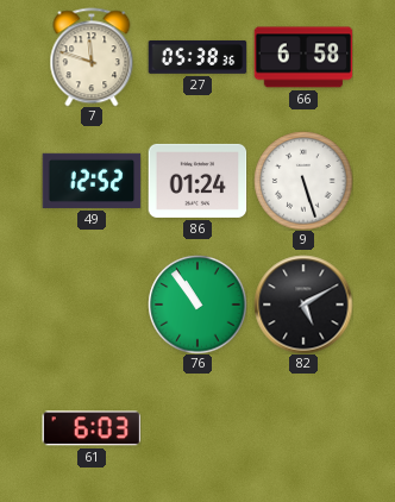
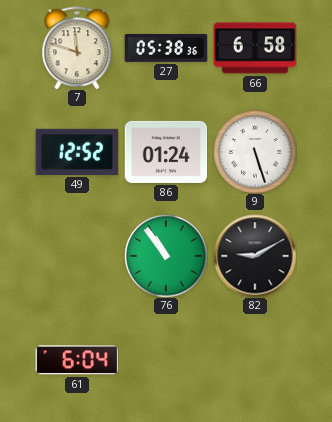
82: 5:10 -> 9:10
61: 6:03 -> 6:04
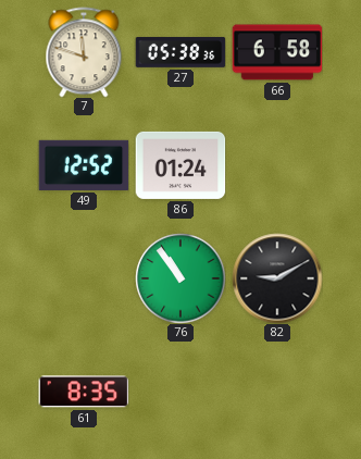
9: 5:27 -> none
61: 6:04 -> 8:35
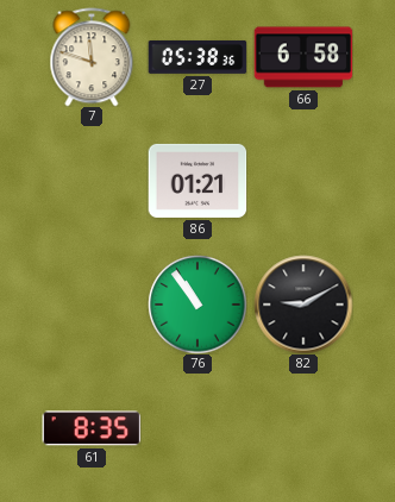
49: 12:52 -> none
86: 01:24 -> 01:21
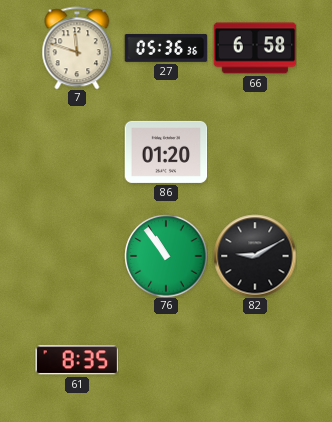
27: 05:38 -> 05:36
86: 01:21 -> 01:20
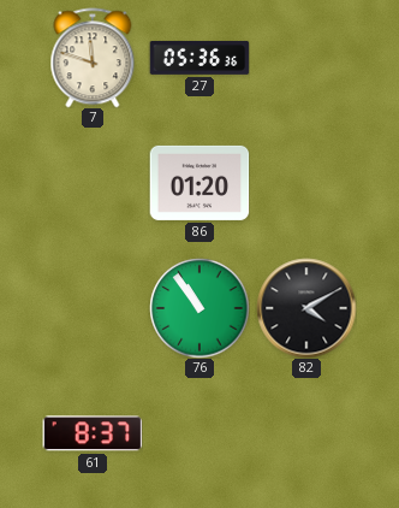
66: 6:58 -> none
82: 9:10 -> 4:10
61: 8:35 -> 8:37
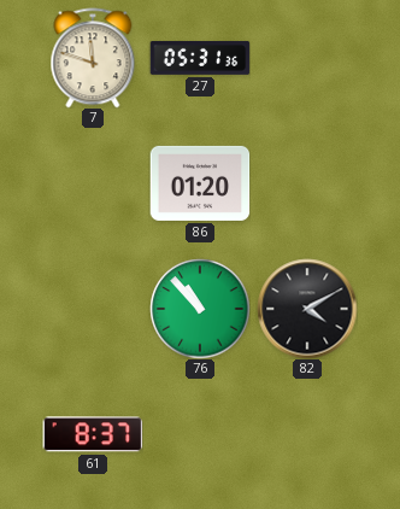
27: 05:36 -> 05:31
76: 10:54 -> 10:53
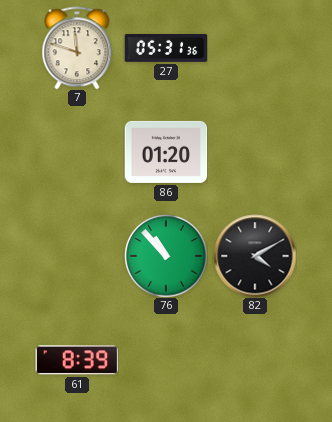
61: 8:37 -> 8:39
